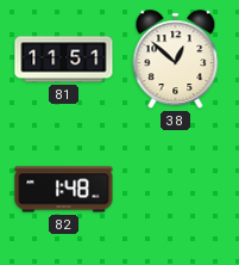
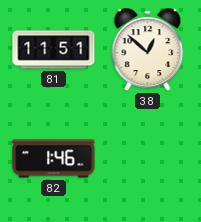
82: 1:48 -> 1:46
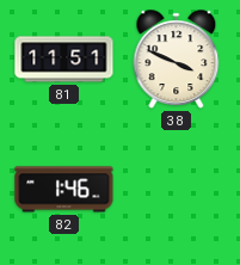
38: 12:52 -> 3:49
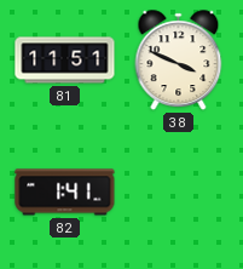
82: 1:46 -> 1:41
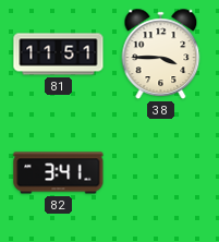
38: 3:49 -> 3:45
82: 1:41 -> 3:41
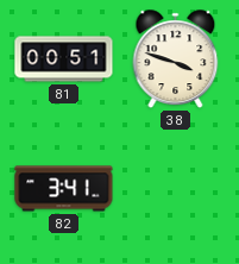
81: 11:51 -> 00:51
38: 3:45 -> 3:48
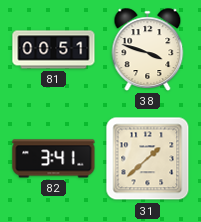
31: none -> 1:38
